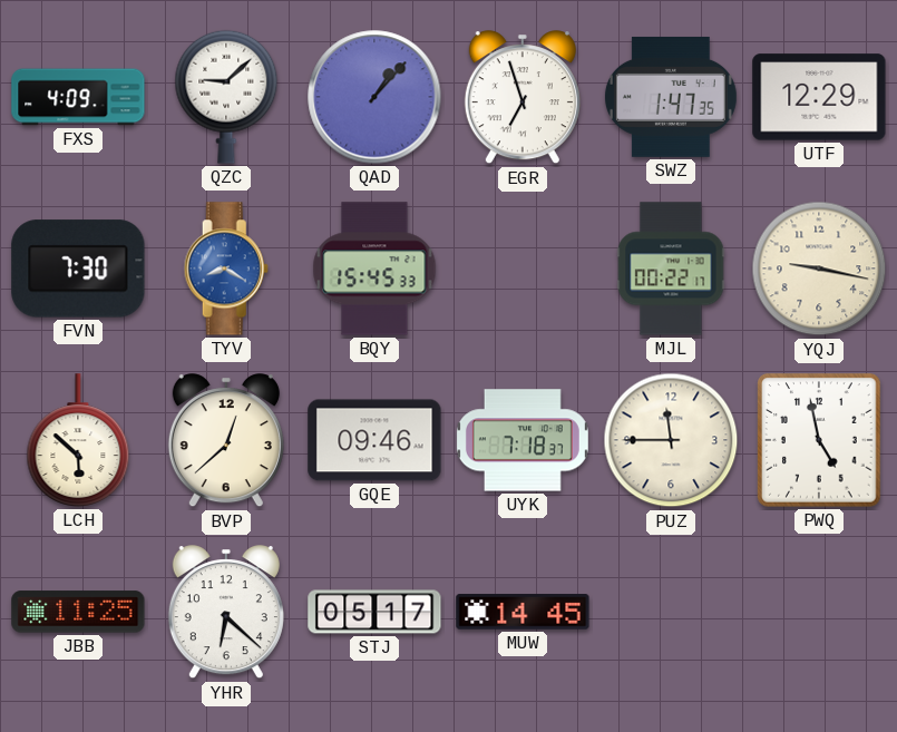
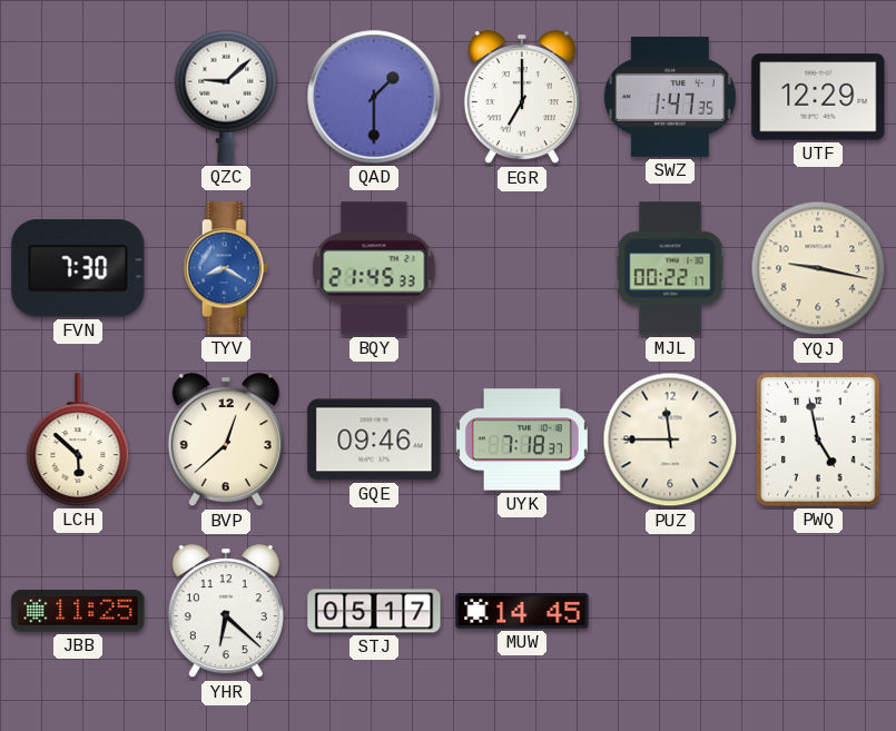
FXS: 4:09 -> none
QAD: 1:07 -> 1:30
EGR: 6:57 -> 7:00
BQY: 15:45 -> 21:45
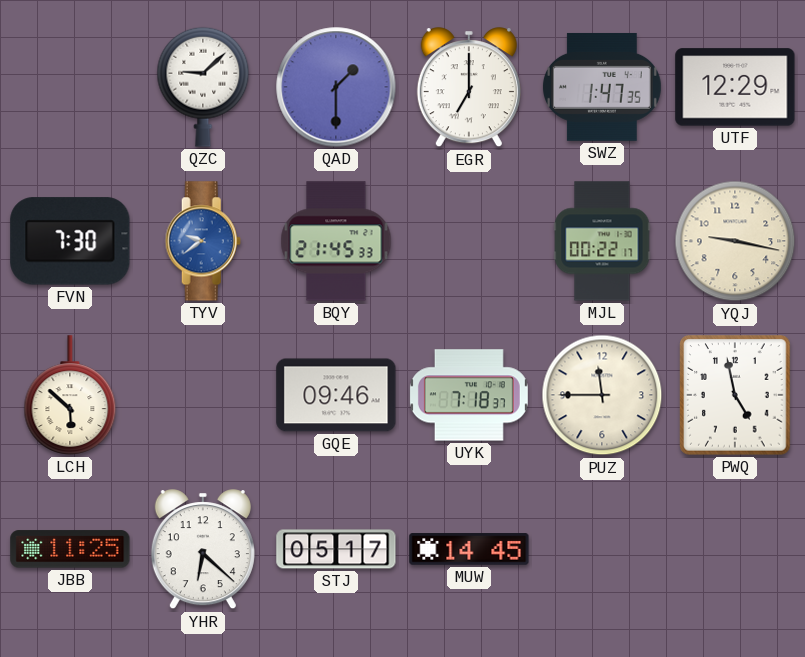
TYV: 8:20 -> 9:39
BVP: 12:38 -> none
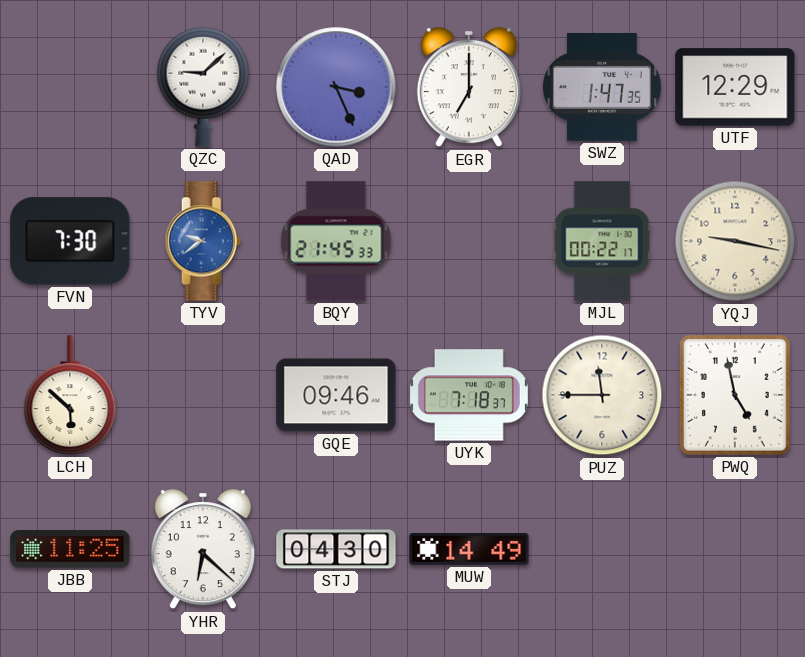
QAD: 1:30 -> 3:26
STJ: 05:17 -> 04:30
MUW: 14:45 -> 14:49
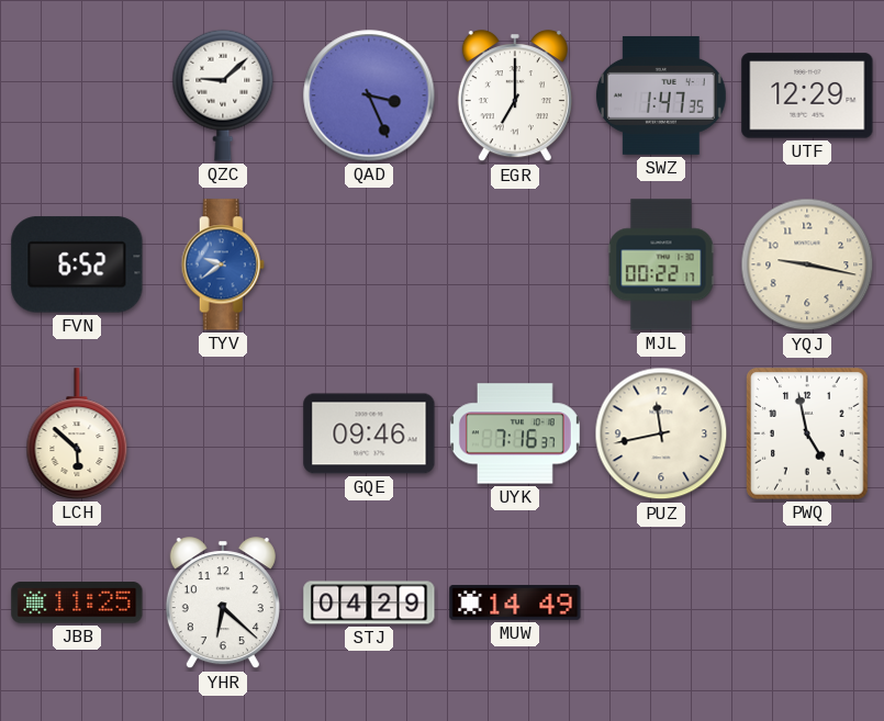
FVN: 7:30 -> 6:52
BQY: 21:45 -> none
UYK: 7:18 -> 7:16
PUZ: 11:45 -> 11:43
STJ: 04:30 -> 04:29
